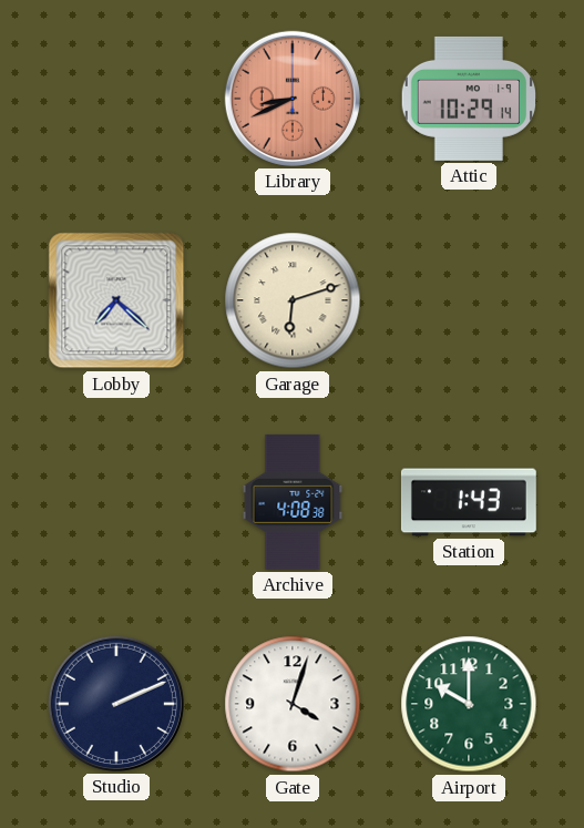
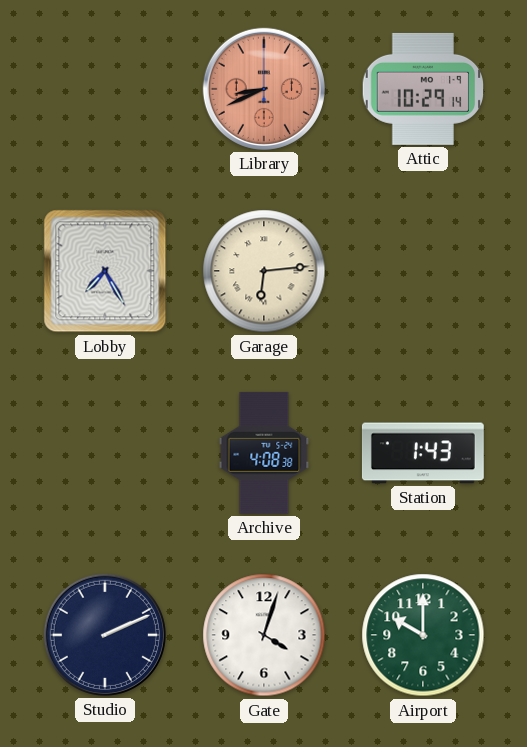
Lobby: 7:22 -> 7:25
Garage: 6:12 -> 6:14
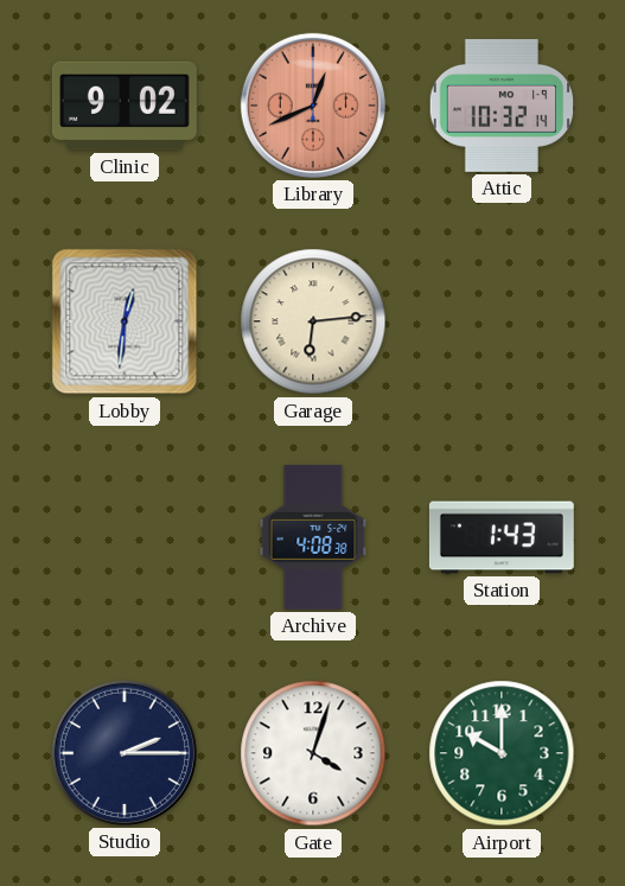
Clinic: none -> 9:02
Library: 8:41 -> 12:41
Attic: 10:29 -> 10:32
Lobby: 7:25 -> 12:31
Studio: 2:11 -> 2:15
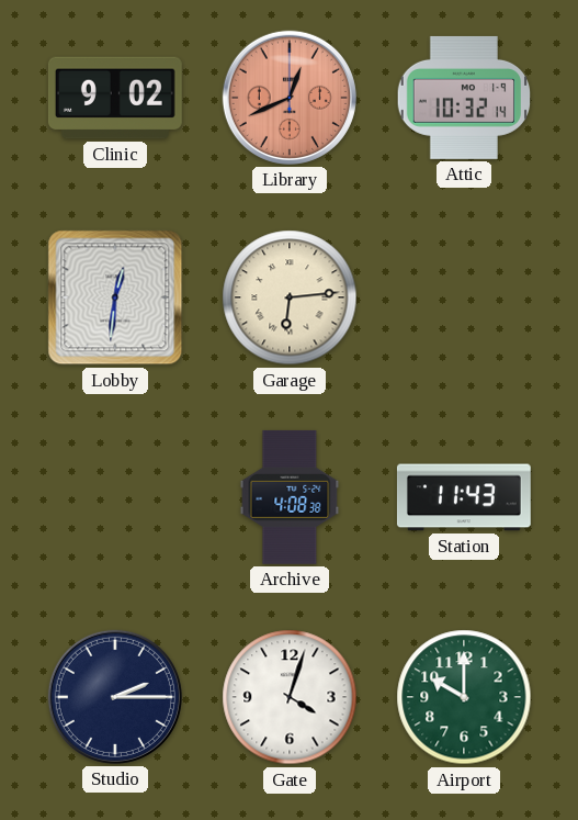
Station: 1:43 -> 11:43
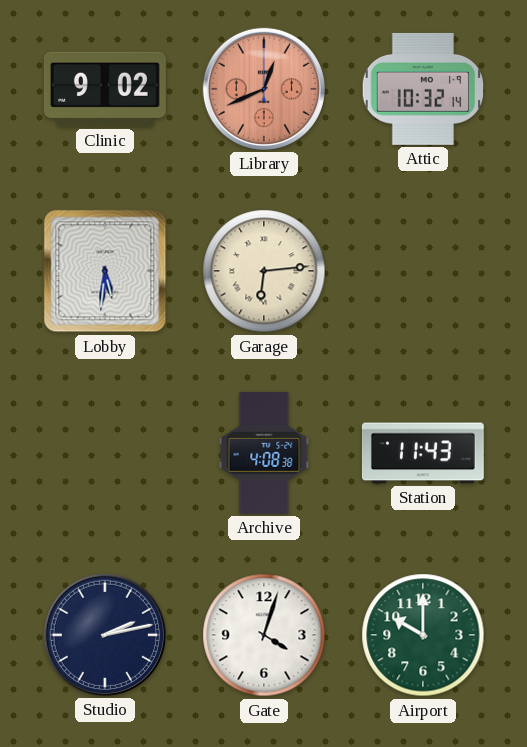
Lobby: 12:31 -> 5:31
Studio: 2:15 -> 2:13
